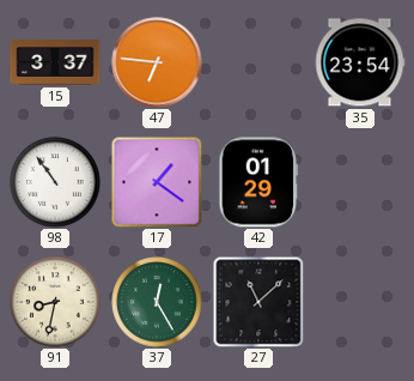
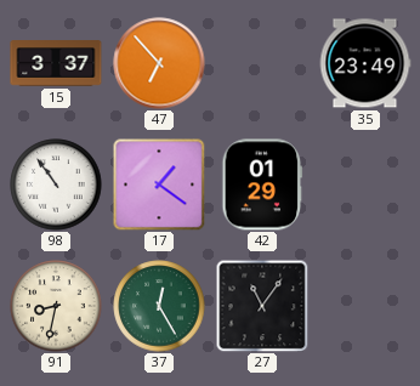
47: 6:46 -> 6:53
35: 23:54 -> 23:49
27: 11:08 -> 11:06
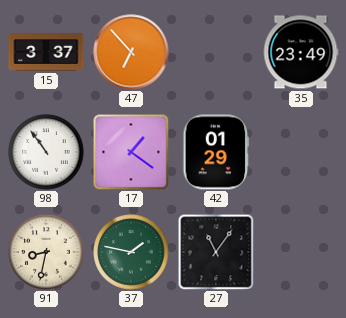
37: 12:25 -> 1:47
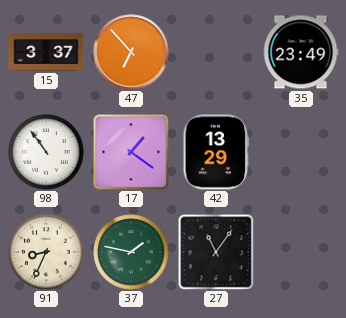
42: 01:29 -> 13:29
91: 8:32 -> 8:34
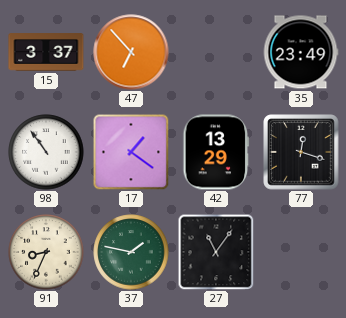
77: none -> 12:18
